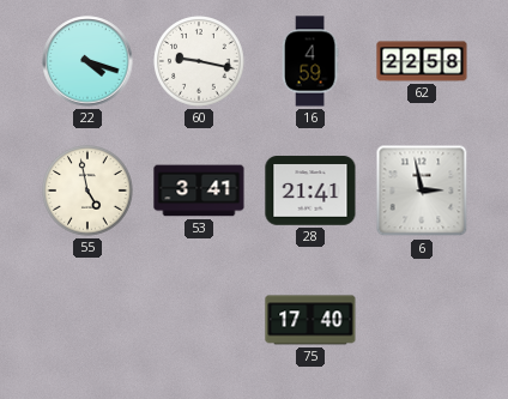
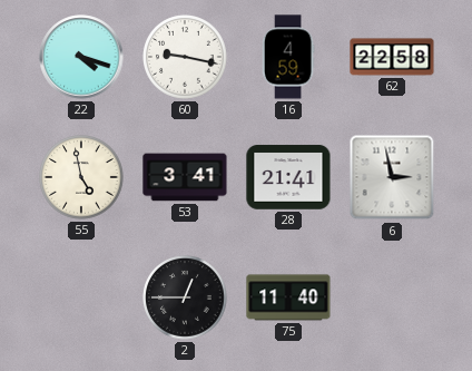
2: none -> 12:45
75: 17:40 -> 11:40
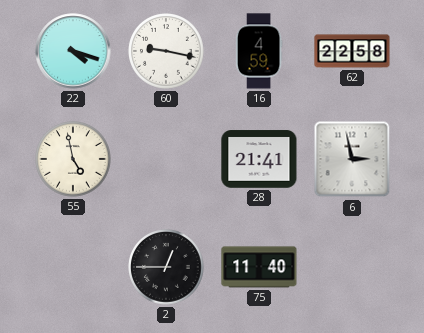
53: 3:41 -> none
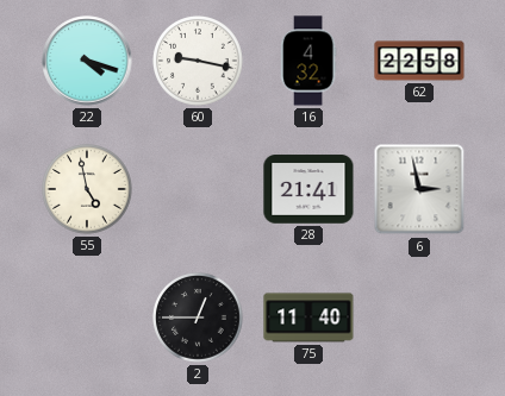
16: 4:59 -> 4:32
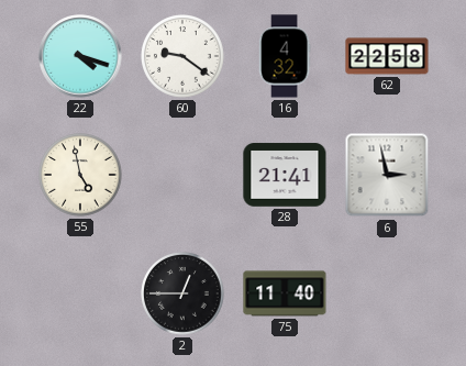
60: 9:17 -> 9:21
